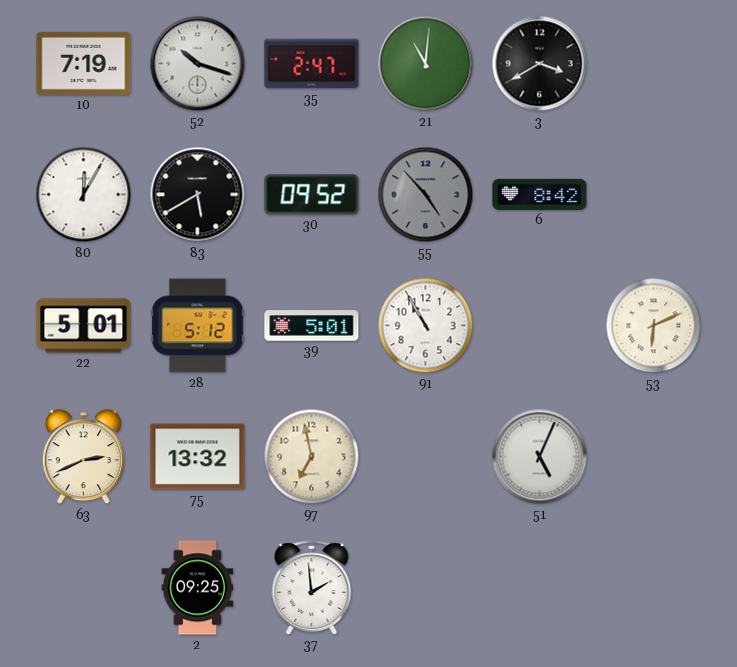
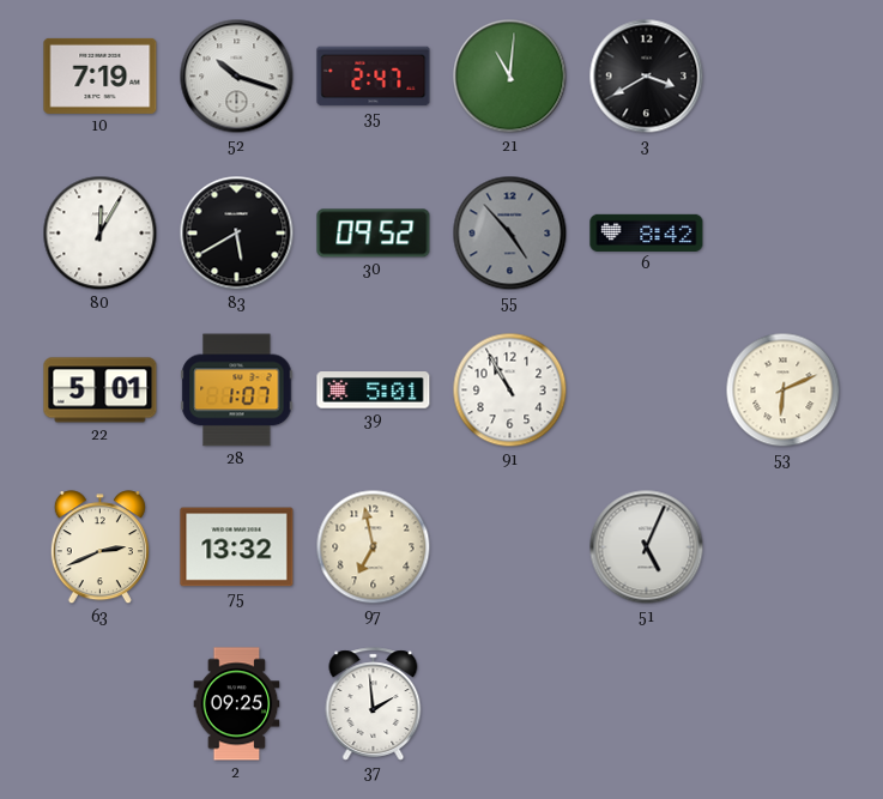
28: 5:12 -> 1:07
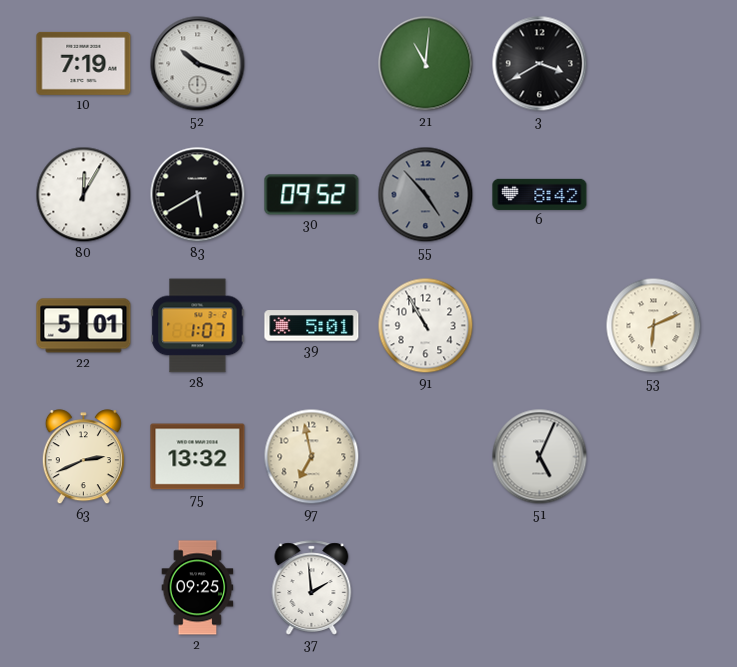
35: 2:47 -> none
